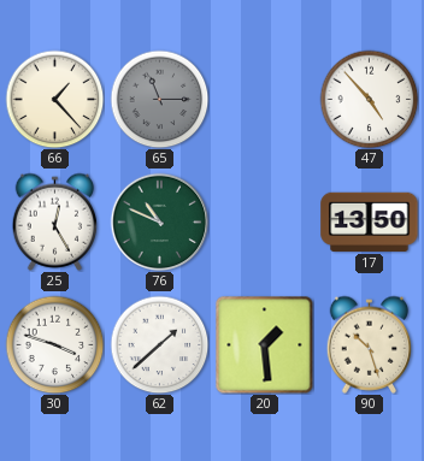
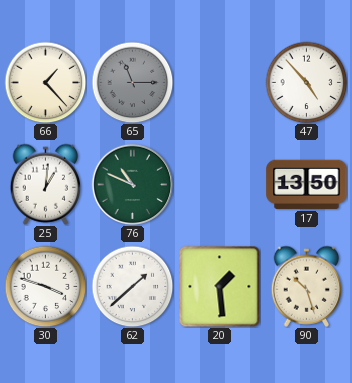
25: 12:25 -> 1:01
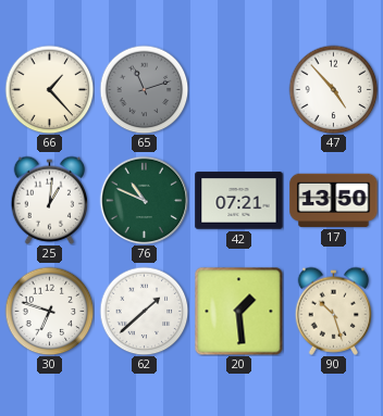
65: 11:15 -> 11:12
42: none -> 07:21
30: 3:48 -> 6:48
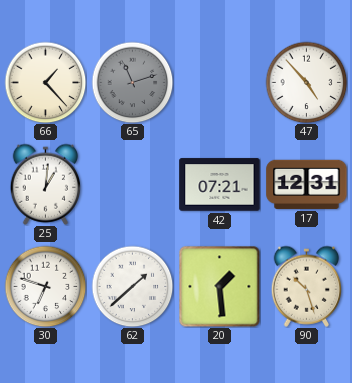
76: 10:49 -> none
17: 13:50 -> 12:31
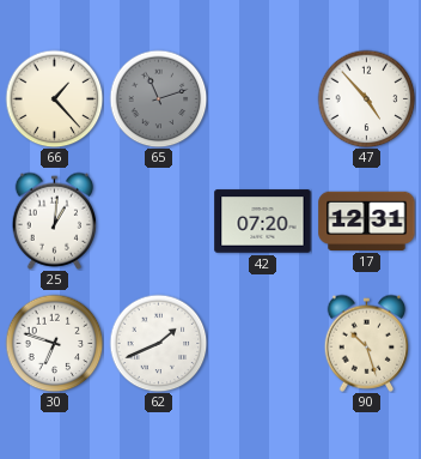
42: 07:21 -> 07:20
62: 1:38 -> 1:41
20: 1:29 -> none
